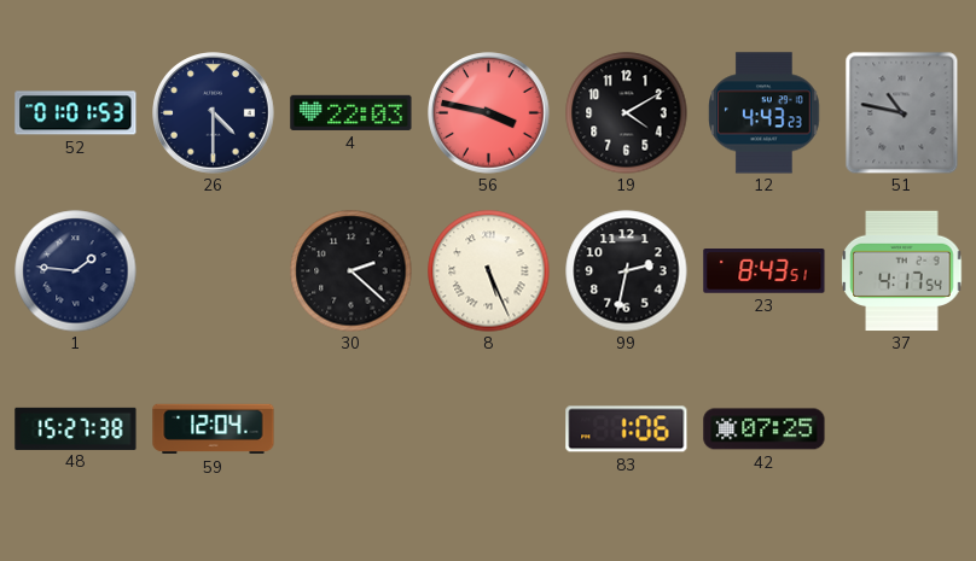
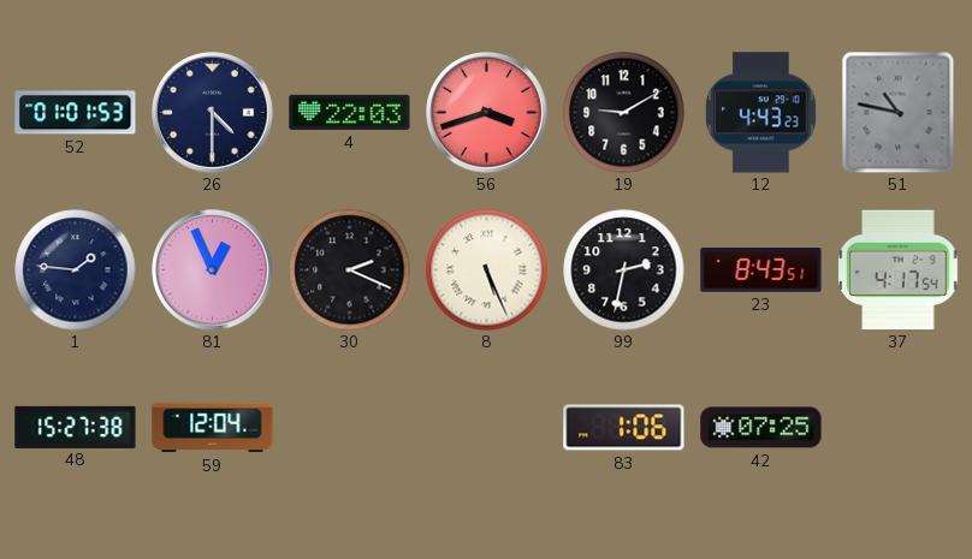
56: 3:47 -> 3:42
19: 4:10 -> 9:10
81: none -> 12:56
30: 2:22 -> 2:19
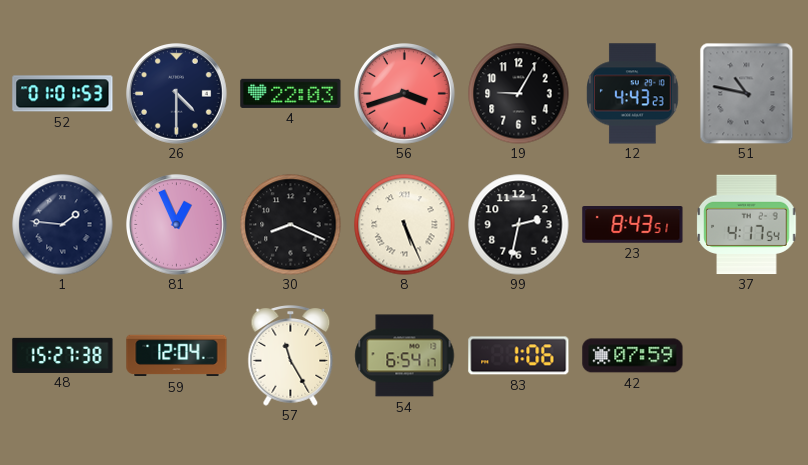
19: 9:10 -> 9:05
30: 2:19 -> 8:19
57: none -> 11:25
54: none -> 6:54
42: 07:25 -> 07:59
